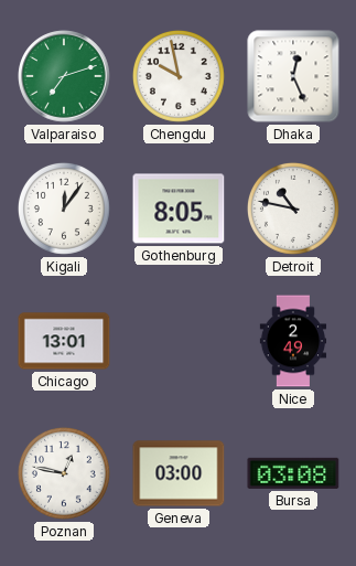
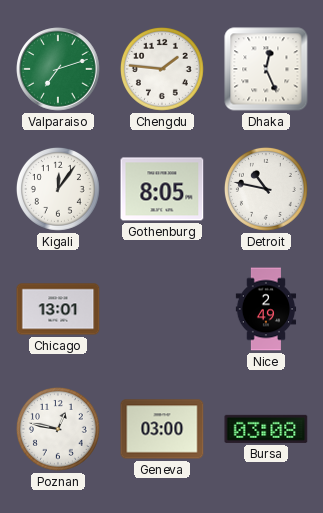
Chengdu: 9:58 -> 1:46
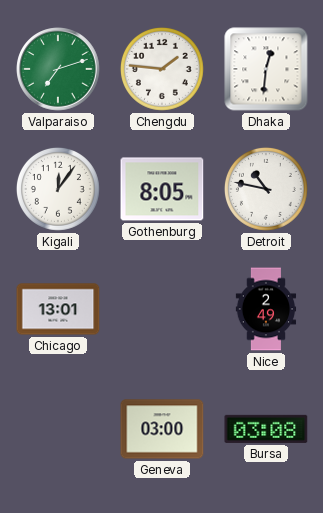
Dhaka: 12:26 -> 12:31
Poznan: 12:47 -> none
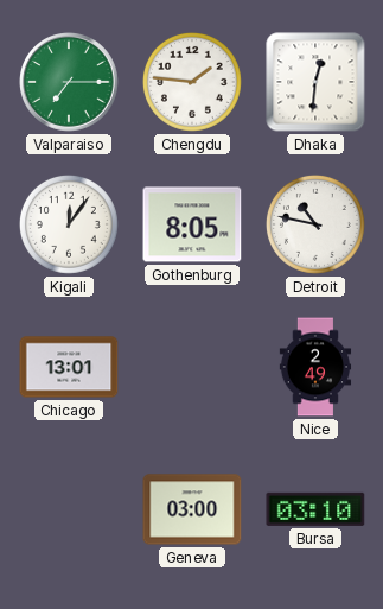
Valparaiso: 7:12 -> 7:15
Bursa: 03:08 -> 03:10
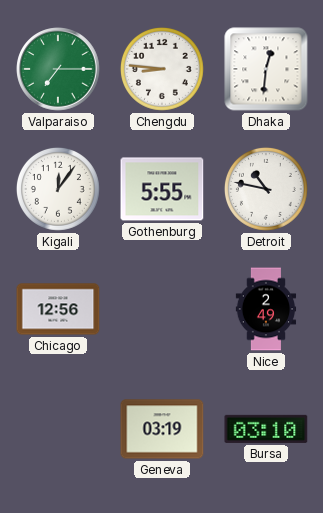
Chengdu: 1:46 -> 8:46
Gothenburg: 8:05 -> 5:55
Chicago: 13:01 -> 12:56
Geneva: 03:00 -> 03:19
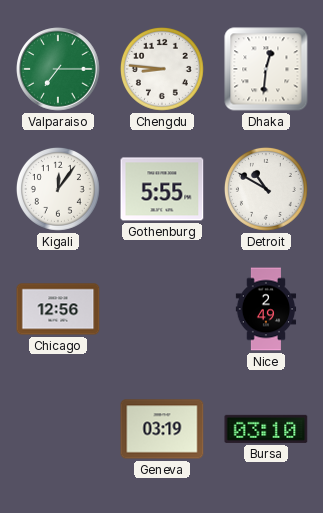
Detroit: 10:47 -> 10:50
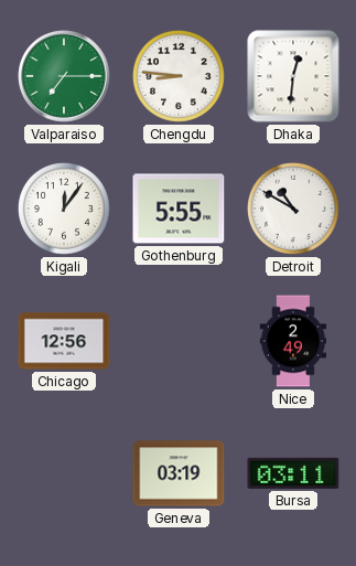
Bursa: 03:10 -> 03:11
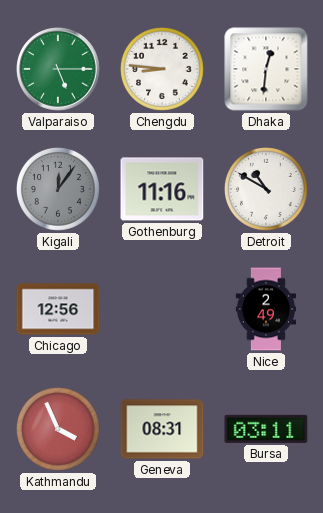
Valparaiso: 7:15 -> 5:15
Kigali dial: white -> grey
Gothenburg: 5:55 -> 11:16
Kathmandu: none -> 3:56
Geneva: 03:19 -> 08:31
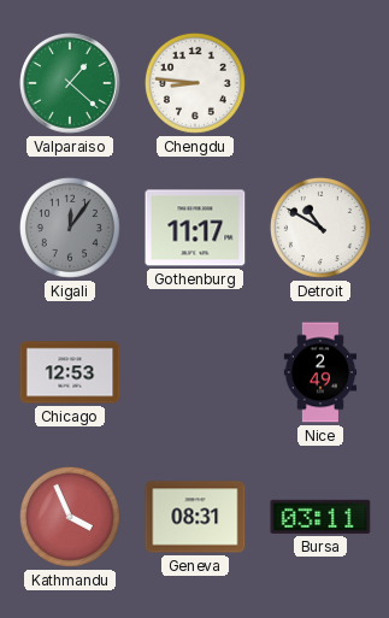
Valparaiso: 5:15 -> 1:22
Dhaka: 12:31 -> none
Gothenburg: 11:16 -> 11:17
Chicago: 12:56 -> 12:53
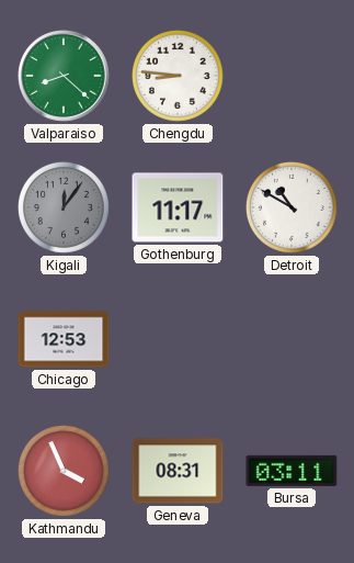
Valparaiso: 1:22 -> 8:22
Nice: 2:49 -> none
